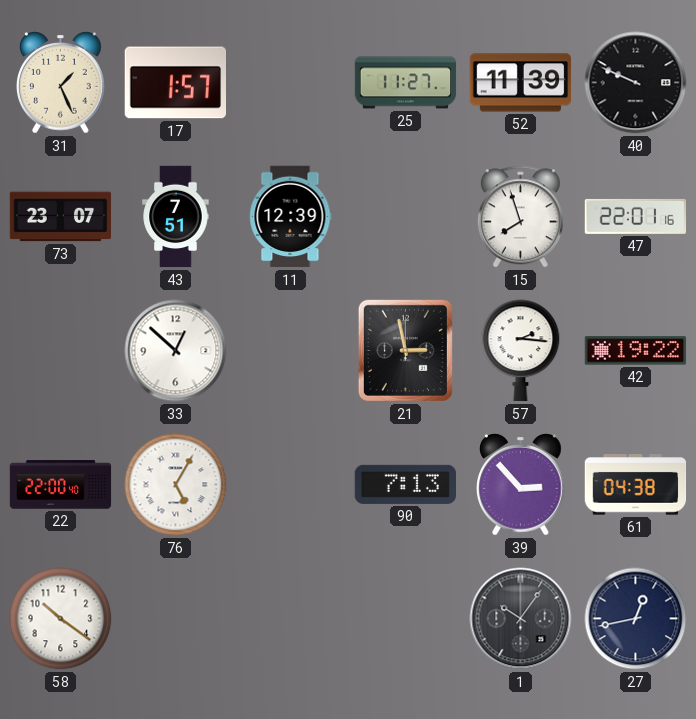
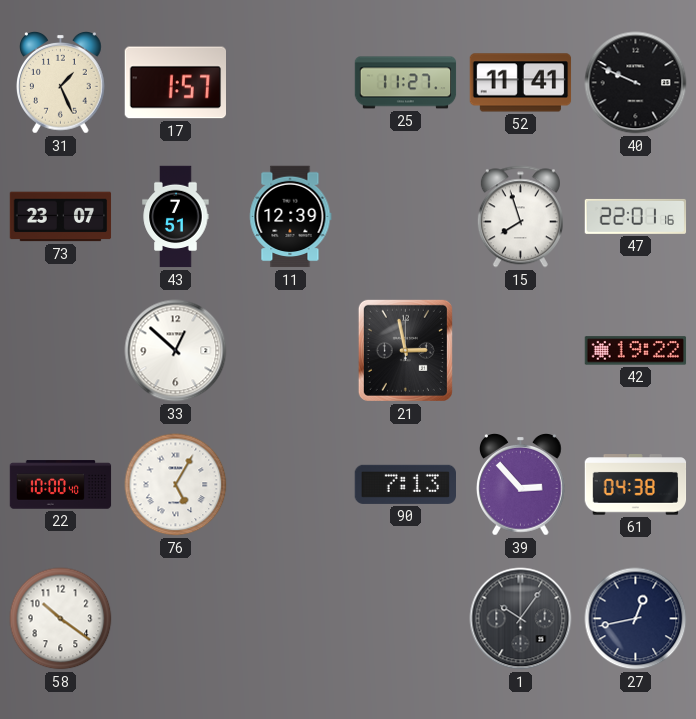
52: 11:39 -> 11:41
57: 2:16 -> none
22: 22:00 -> 10:00
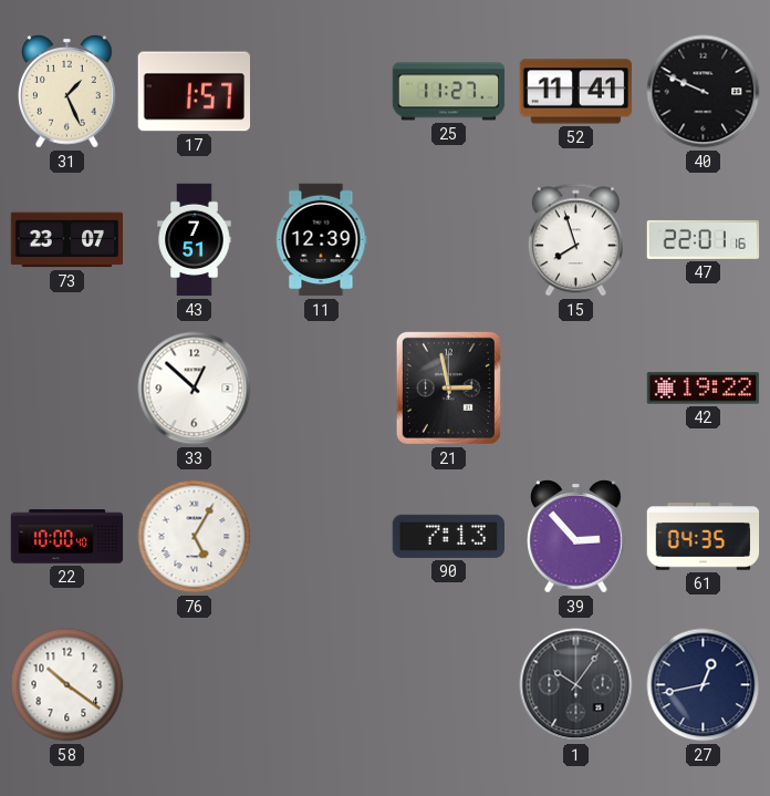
61: 04:38 -> 04:35
